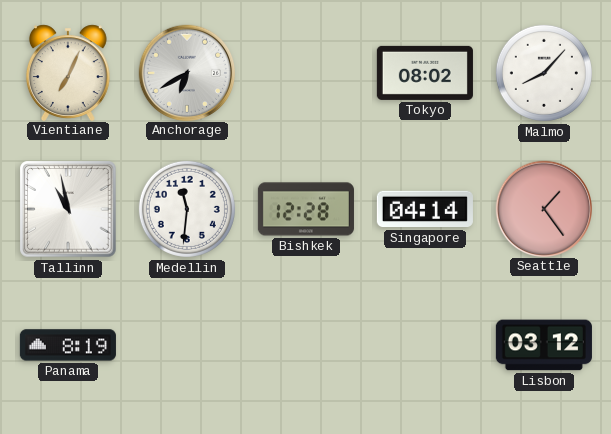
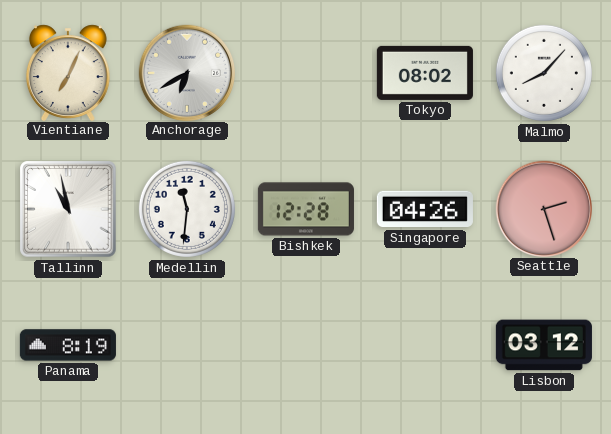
Singapore: 04:14 -> 04:26
Seattle: 1:24 -> 2:27
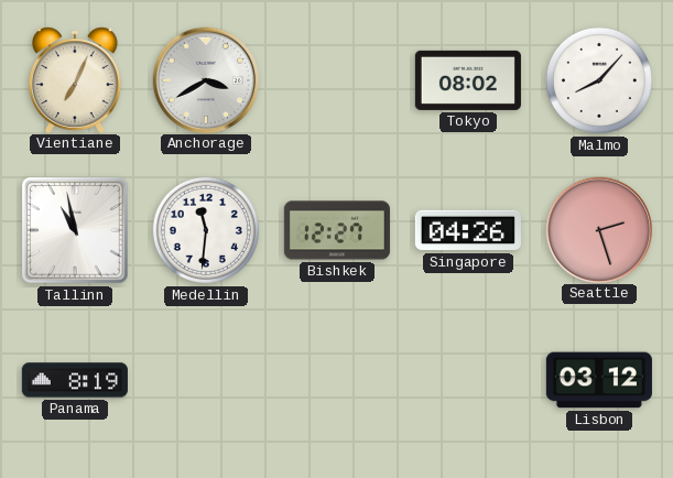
Anchorage: 6:40 -> 3:40
Bishkek: 12:28 -> 12:27
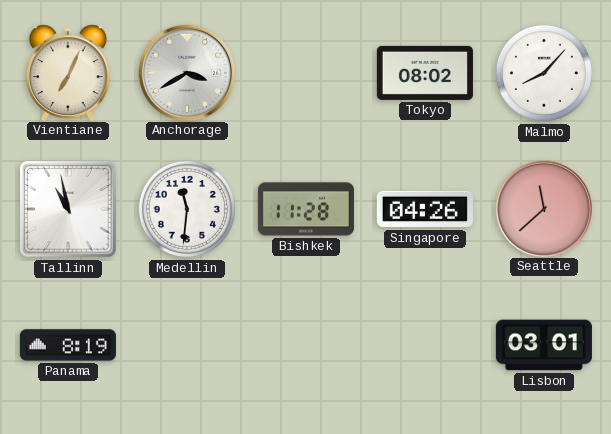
Bishkek: 12:27 -> 11:28
Seattle: 2:27 -> 11:38
Lisbon: 03:12 -> 03:01
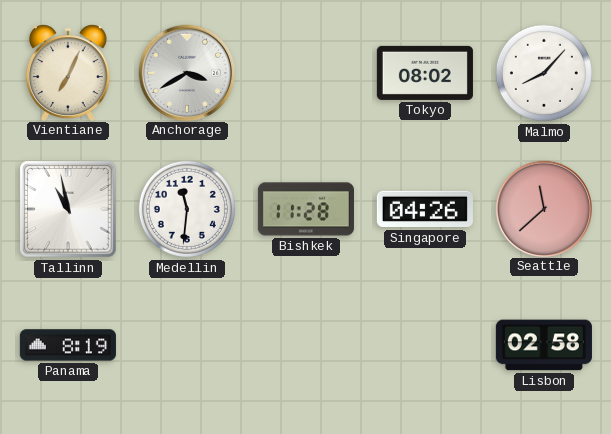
Lisbon: 03:01 -> 02:58
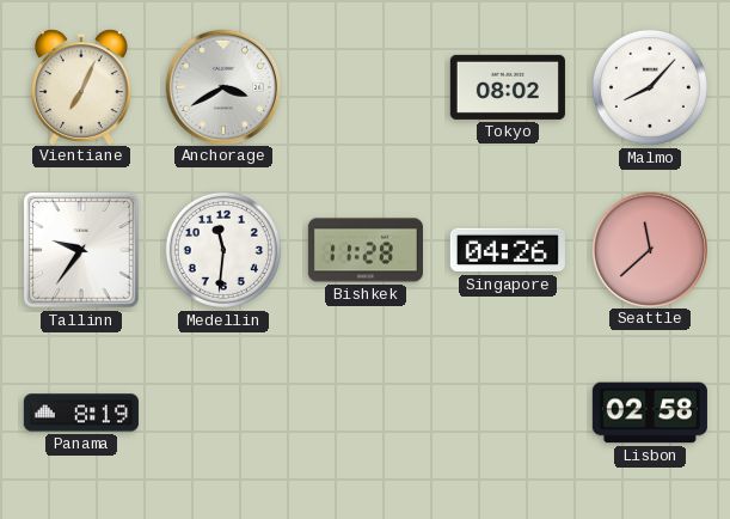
Tallinn: 10:58 -> 9:36
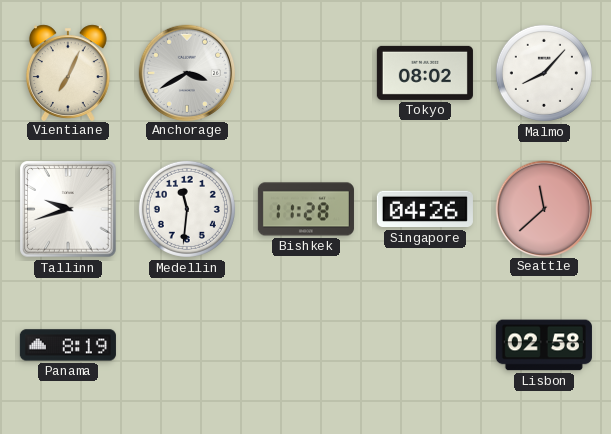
Tallinn: 9:36 -> 9:42
